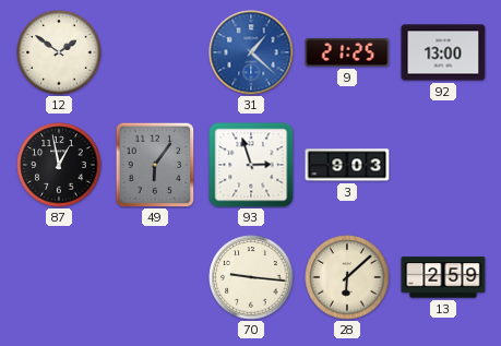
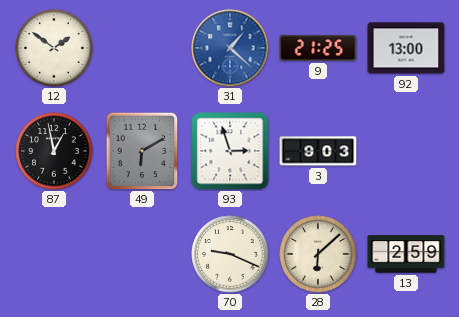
49: 6:06 -> 6:10
70: 9:16 -> 9:19
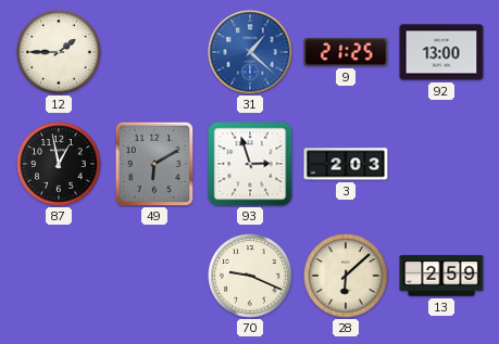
12: 1:51 -> 1:45
3: 9:03 -> 2:03
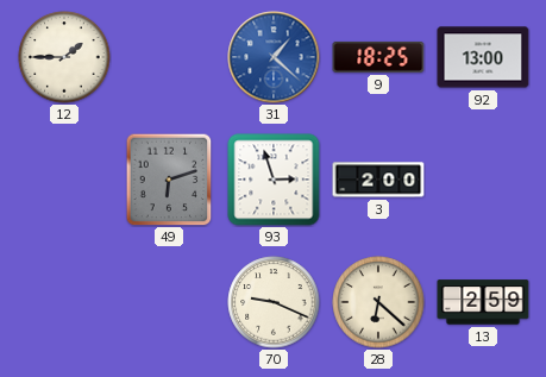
9: 21:25 -> 18:25
87: 12:58 -> none
49: 6:10 -> 6:12
3: 2:03 -> 2:00
28: 6:08 -> 6:22
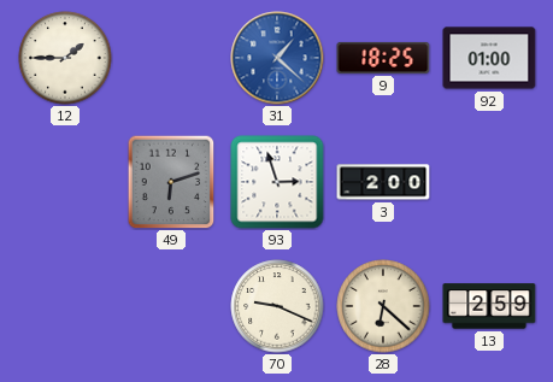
92: 13:00 -> 01:00
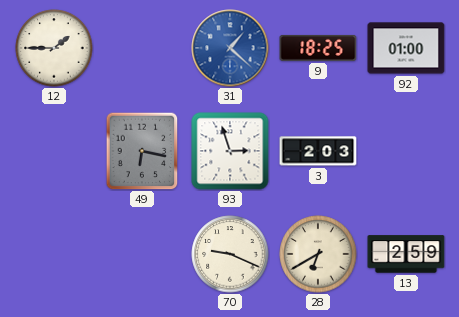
49: 6:12 -> 6:17
3: 2:00 -> 2:03
28: 6:22 -> 6:40
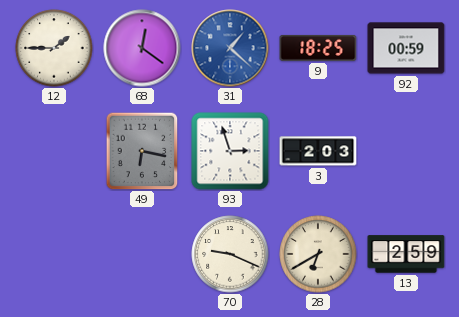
68: none -> 12:21
92: 01:00 -> 00:59
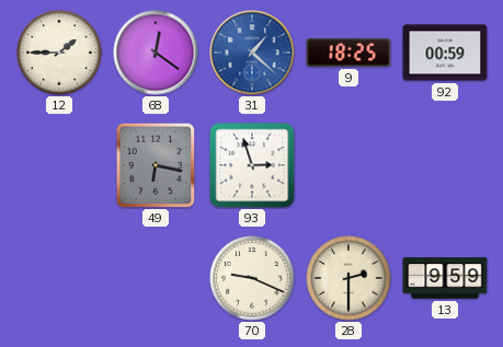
3: 2:03 -> none
28: 6:40 -> 2:30
13: 2:59 -> 9:59
